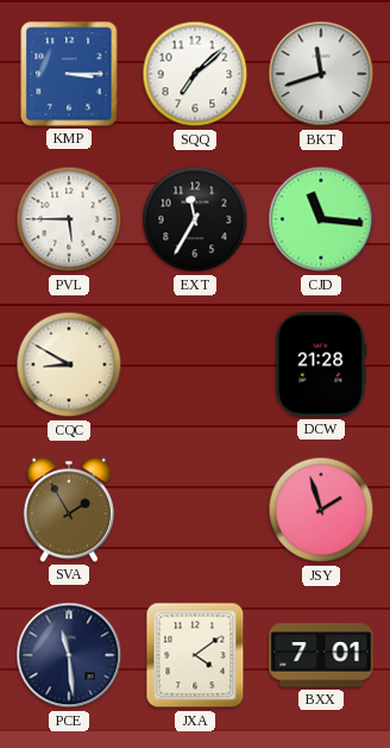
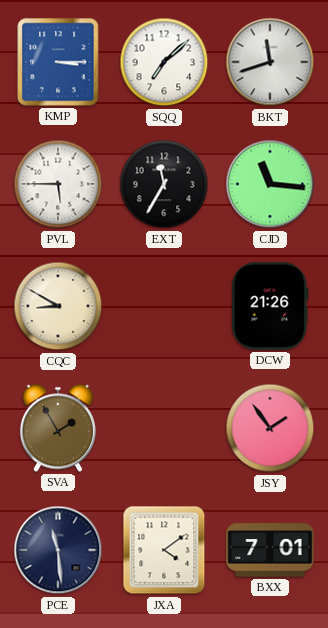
DCW: 21:28 -> 21:26
JSY: 1:57 -> 1:54
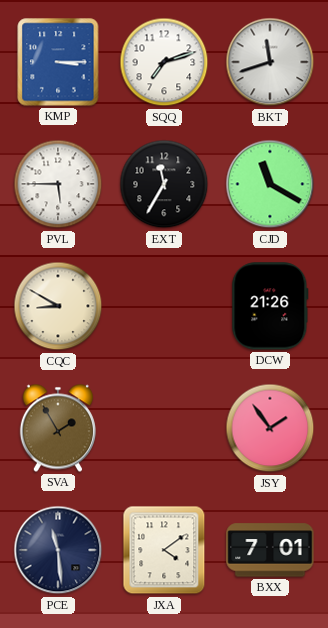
SQQ: 7:08 -> 7:12
CJD: 11:16 -> 11:20
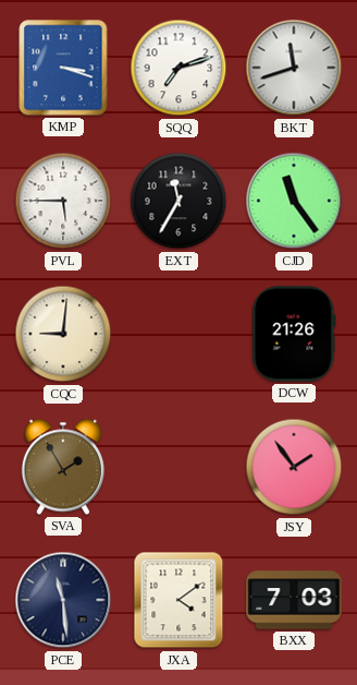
KMP: 3:15 -> 3:18
CJD: 11:20 -> 11:24
CQC: 8:50 -> 9:01
BXX: 7:01 -> 7:03
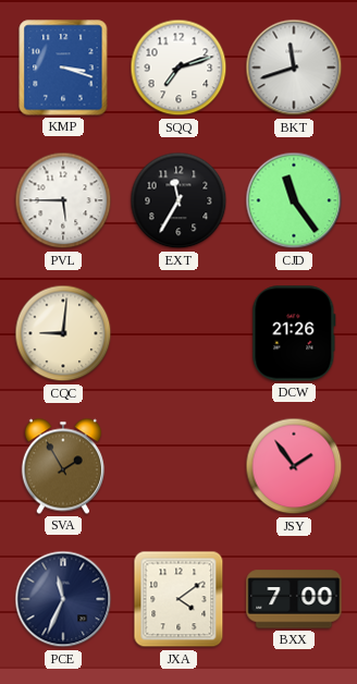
PCE: 11:29 -> 11:34
BXX: 7:03 -> 7:00
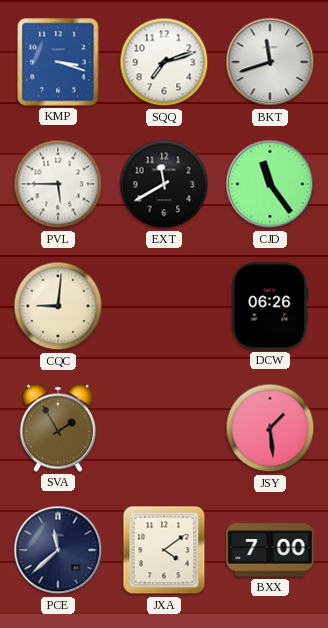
EXT: 11:35 -> 11:40
DCW: 21:26 -> 06:26
JSY: 1:54 -> 1:29
PCE: 11:34 -> 11:38
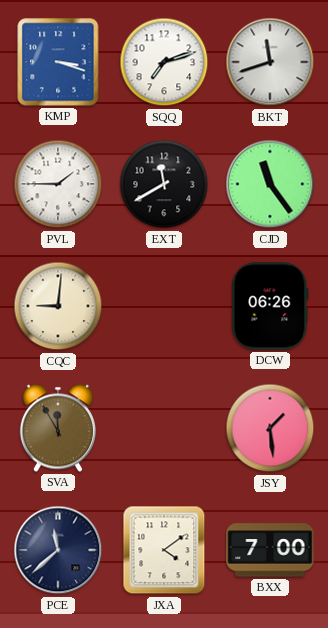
PVL: 5:45 -> 1:45
SVA: 1:55 -> 11:55
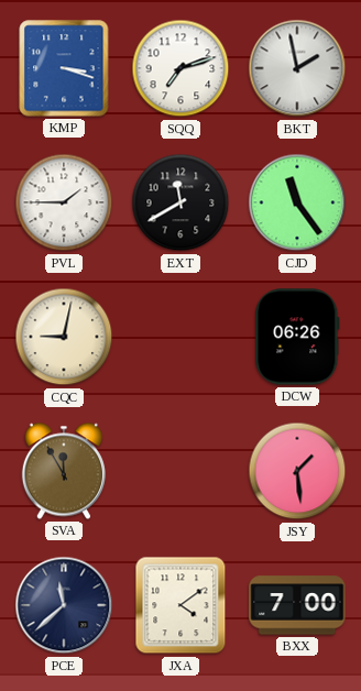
BKT: 11:42 -> 1:58
CQC: 9:01 -> 9:02
